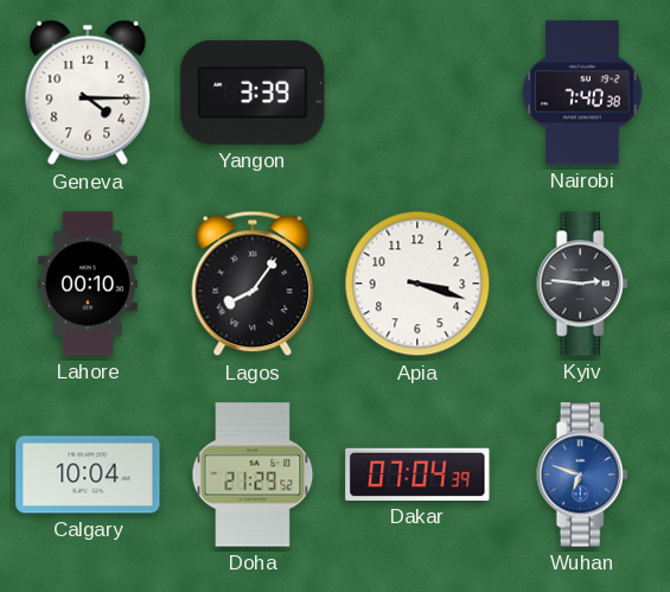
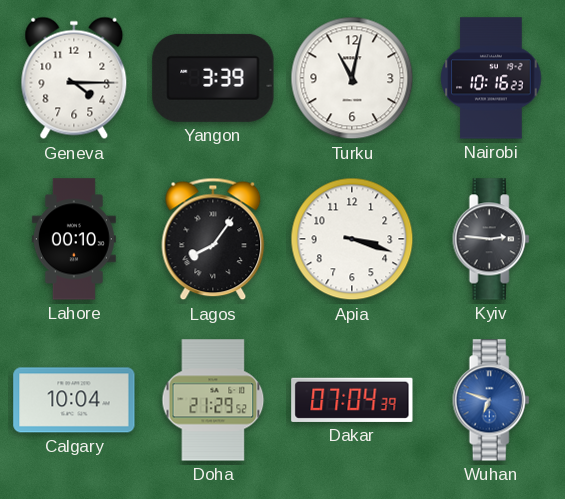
Turku: none -> 11:02
Nairobi: 7:40 -> 10:16
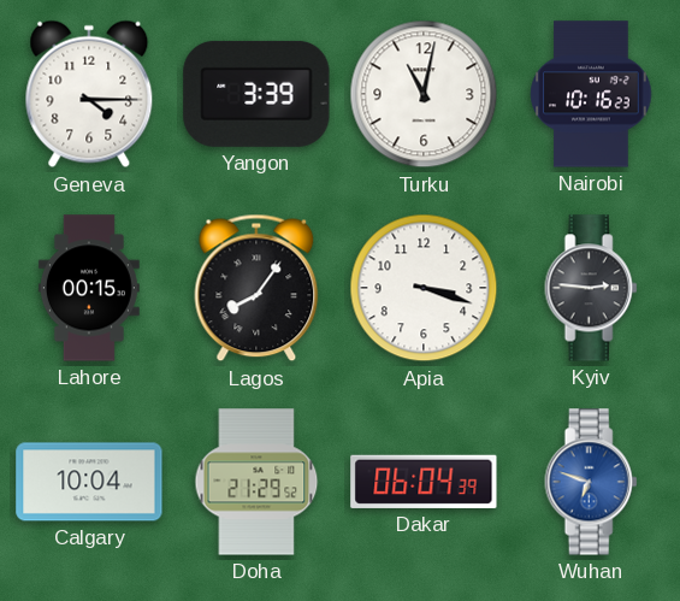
Lahore: 00:10 -> 00:15
Dakar: 07:04 -> 06:04
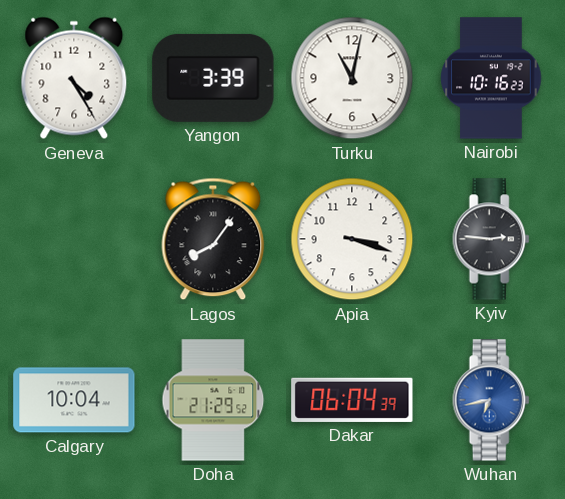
Geneva: 4:15 -> 4:25
Lahore: 00:15 -> none
Wuhan: 6:48 -> 6:43
